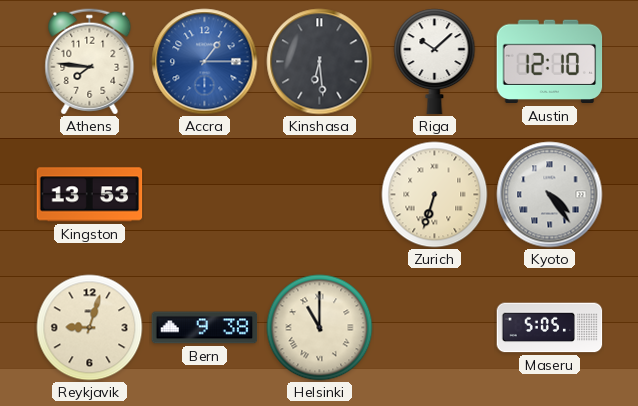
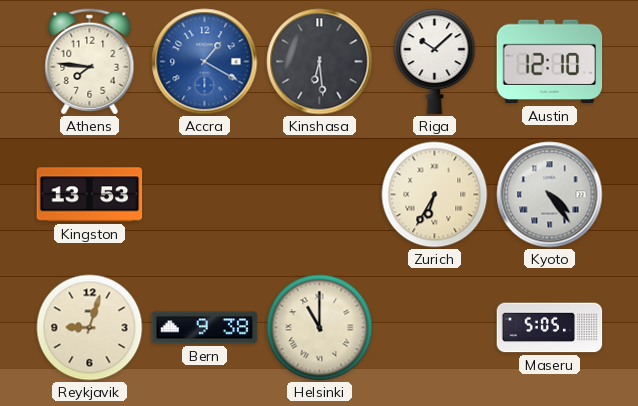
Accra: 1:15 -> 1:20
Zurich: 6:33 -> 6:35
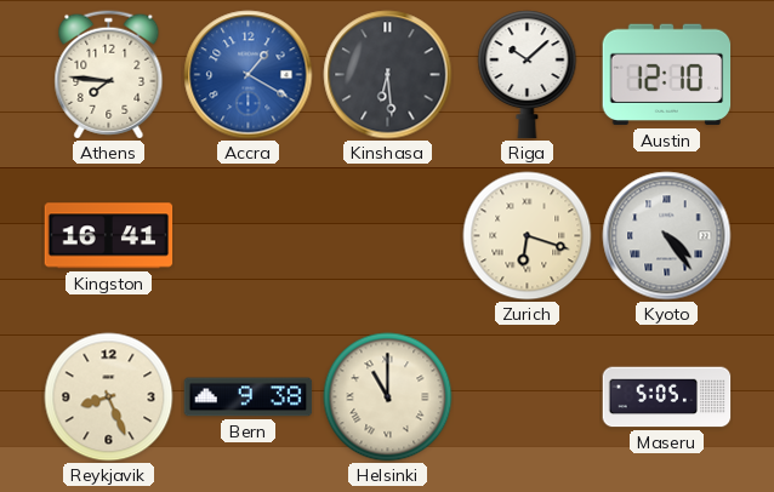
Kingston: 13:53 -> 16:41
Zurich: 6:35 -> 6:18
Reykjavik: 9:03 -> 8:26
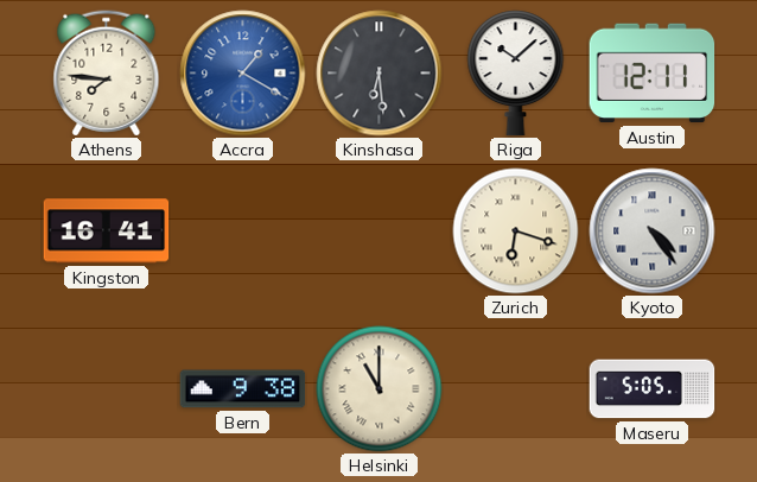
Austin: 12:10 -> 12:11
Reykjavik: 8:26 -> none
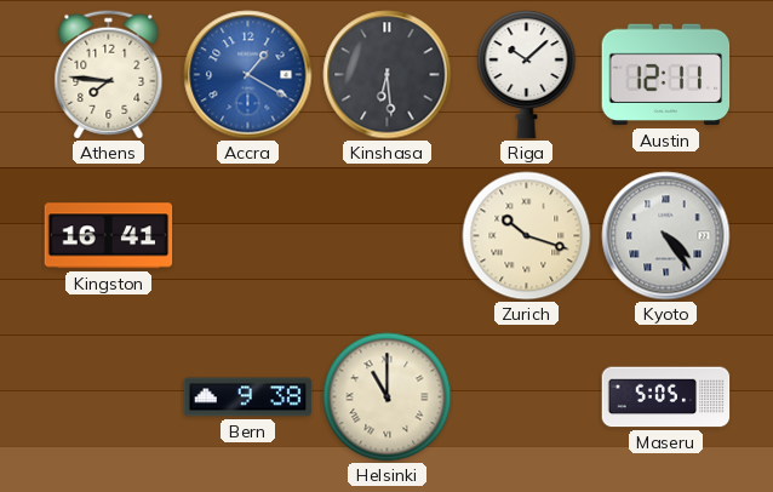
Zurich: 6:18 -> 10:18
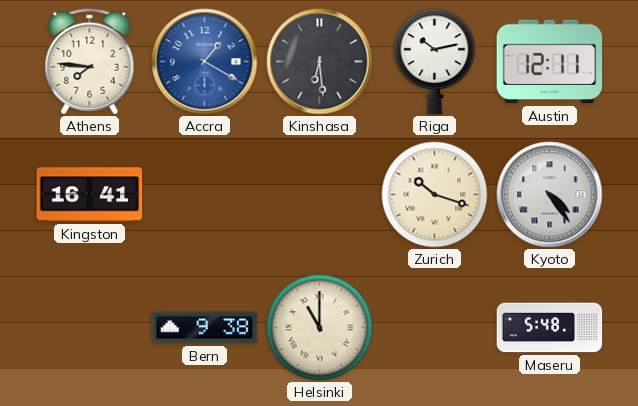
Riga: 10:08 -> 10:13
Maseru: 5:05 -> 5:48
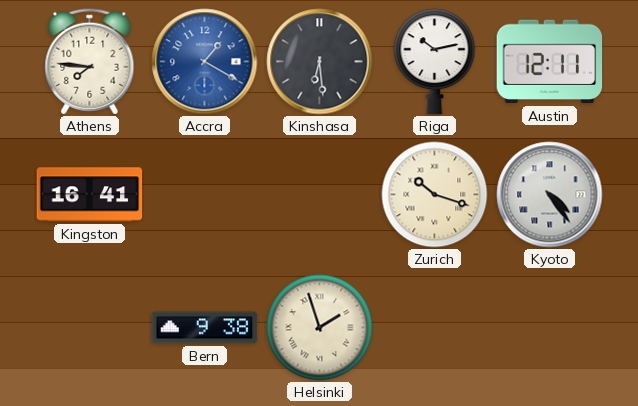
Helsinki: 11:00 -> 1:57
Maseru: 5:48 -> none
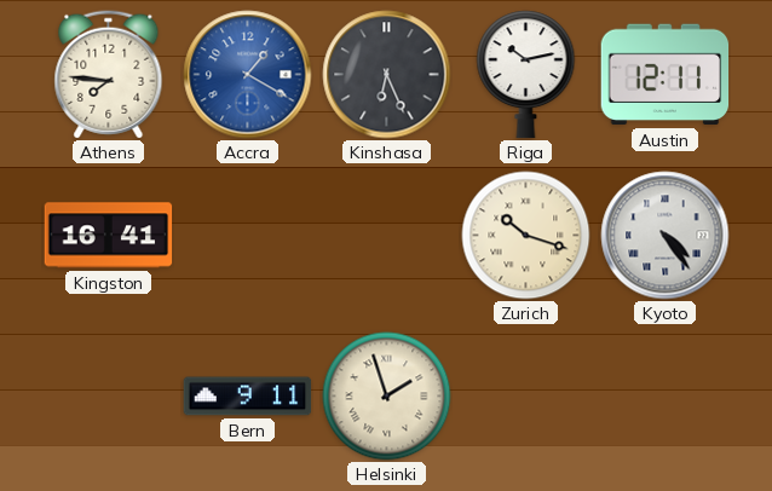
Kinshasa: 6:29 -> 6:26
Bern: 9:38 -> 9:11
